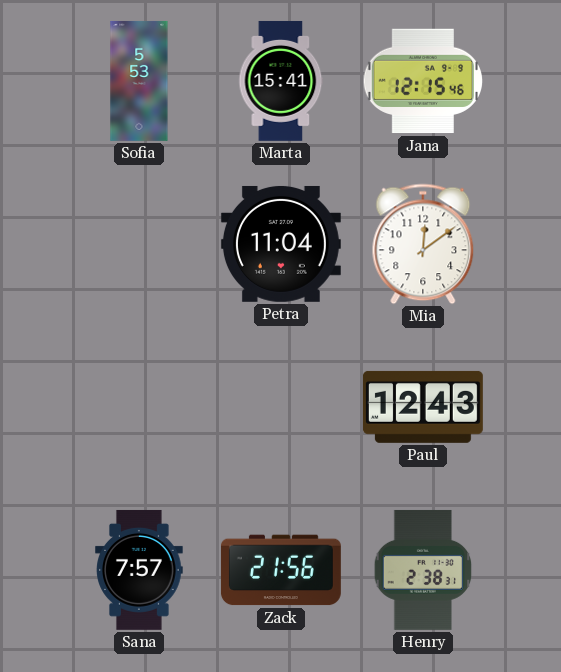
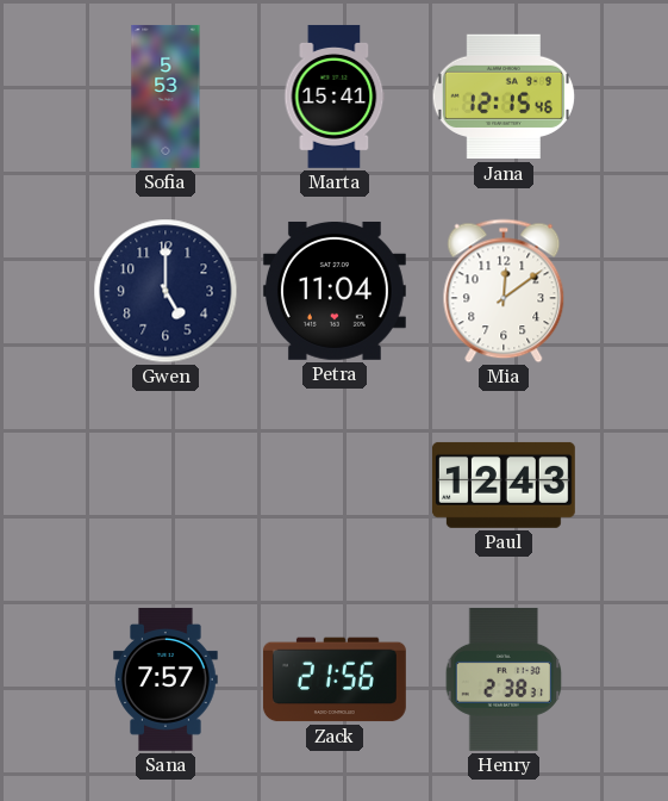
Gwen: none -> 5:00
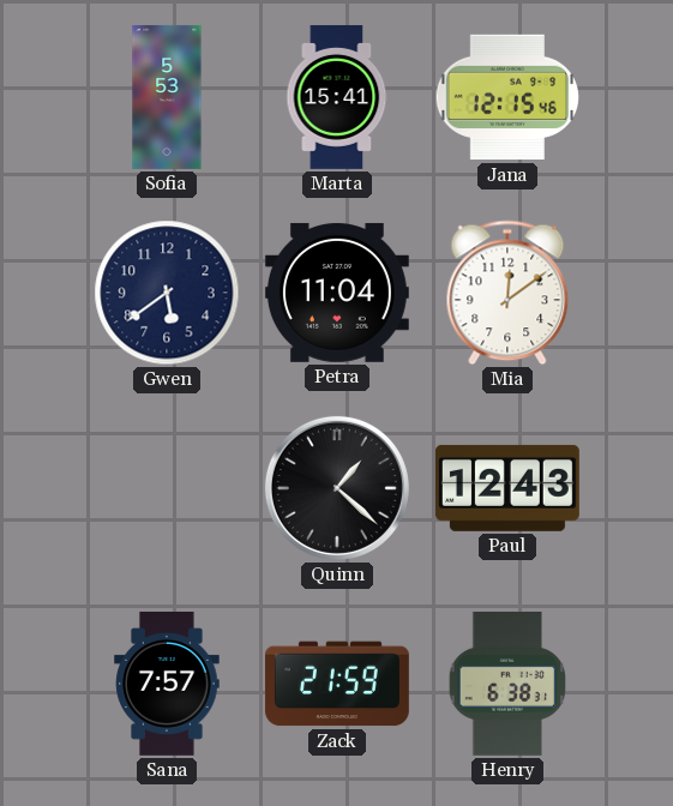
Gwen: 5:00 -> 5:39
Quinn: none -> 1:22
Zack: 21:56 -> 21:59
Henry: 2:38 -> 6:38
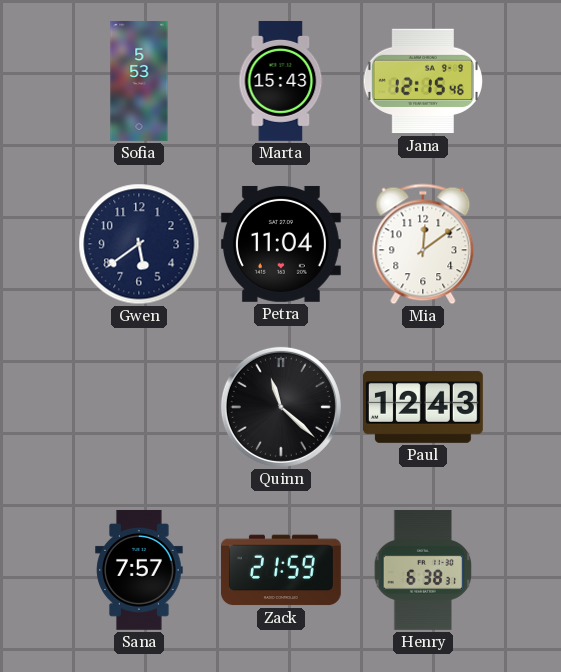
Marta: 15:41 -> 15:43
Quinn: 1:22 -> 11:22
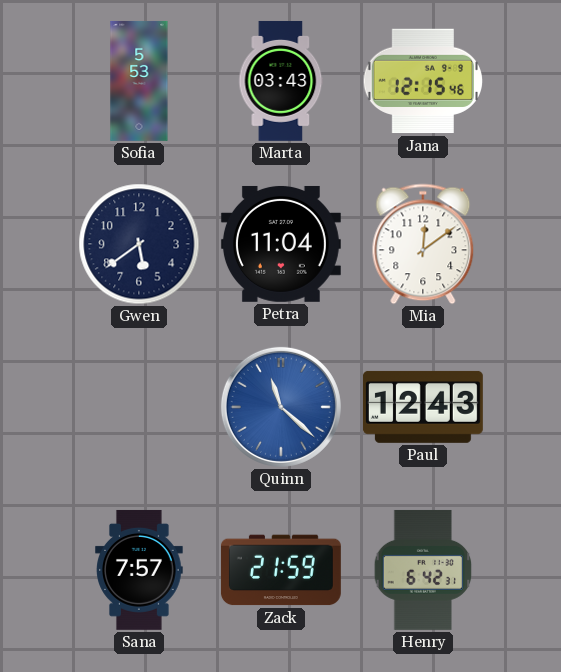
Marta: 15:43 -> 03:43
Quinn dial: black -> blue
Henry: 6:38 -> 6:42
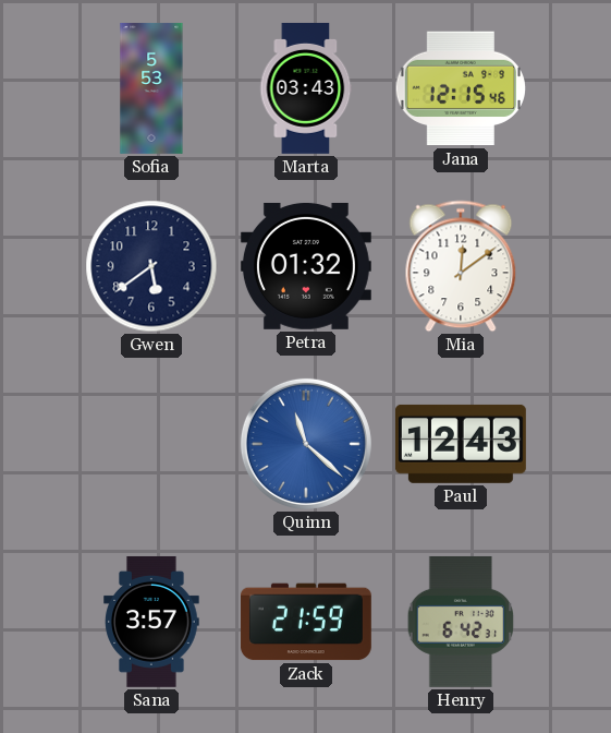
Petra: 11:04 -> 01:32
Sana: 7:57 -> 3:57
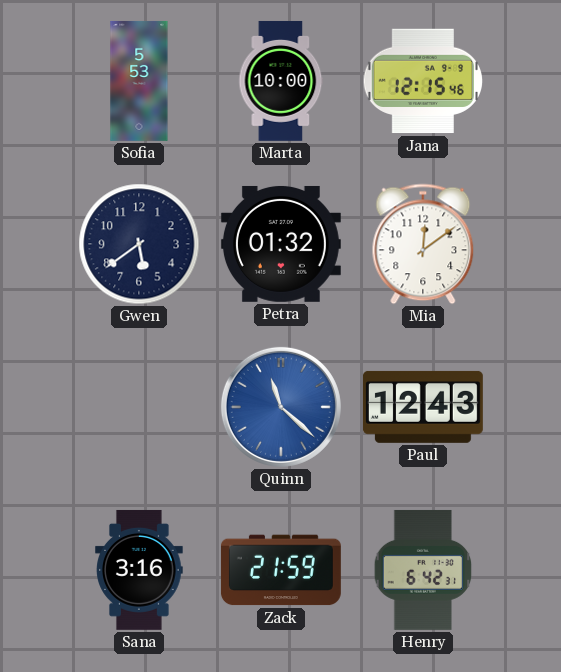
Marta: 03:43 -> 10:00
Sana: 3:57 -> 3:16
